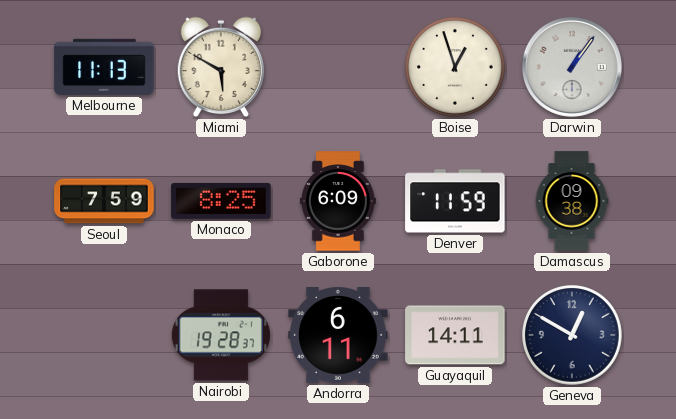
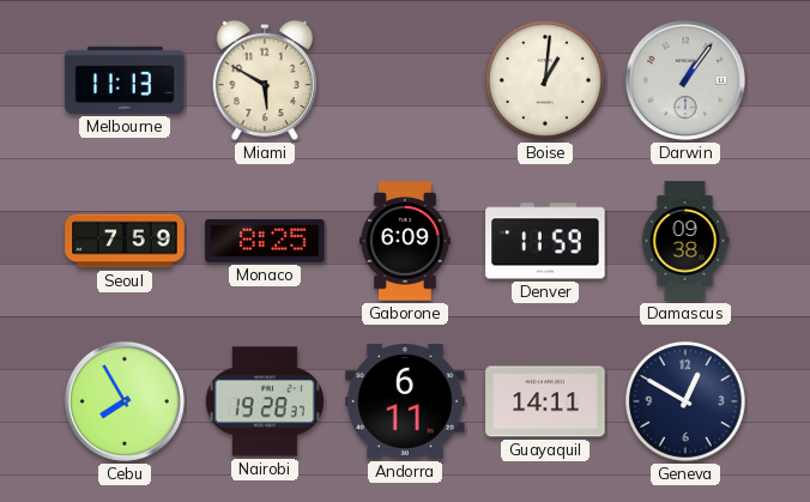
Boise: 12:57 -> 1:01
Cebu: none -> 7:55
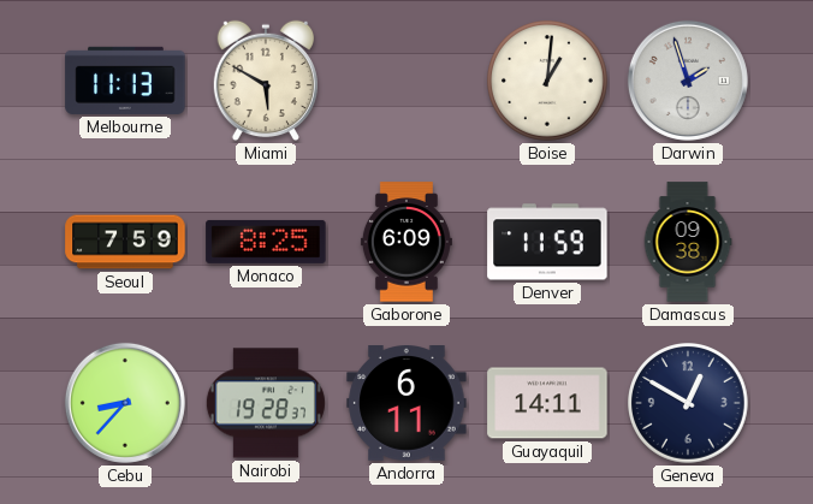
Darwin: 1:06 -> 1:57
Cebu: 7:55 -> 8:37
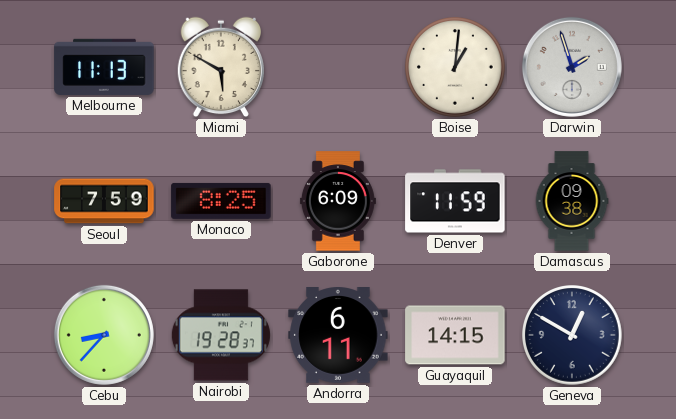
Guayaquil: 14:11 -> 14:15
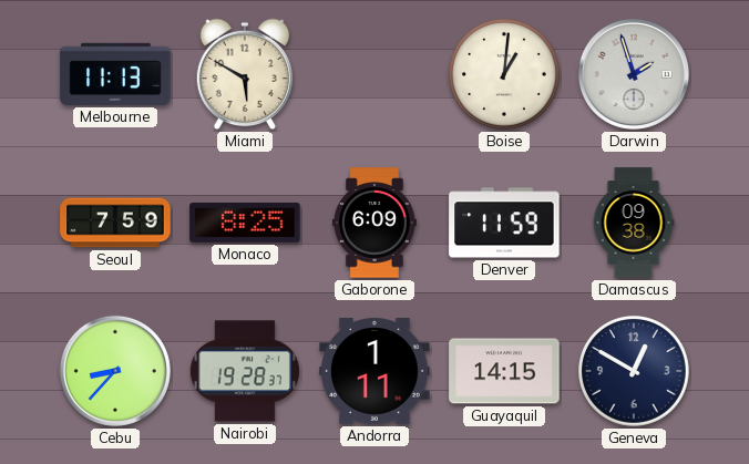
Andorra: 6:11 -> 1:11
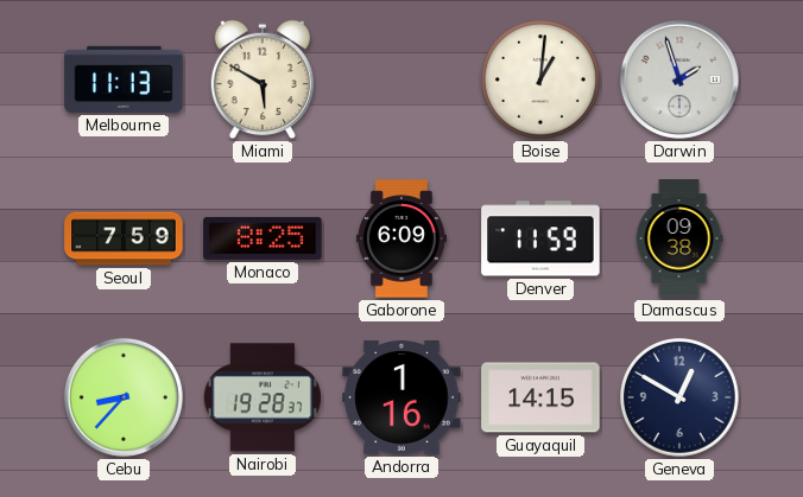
Andorra: 1:11 -> 1:16
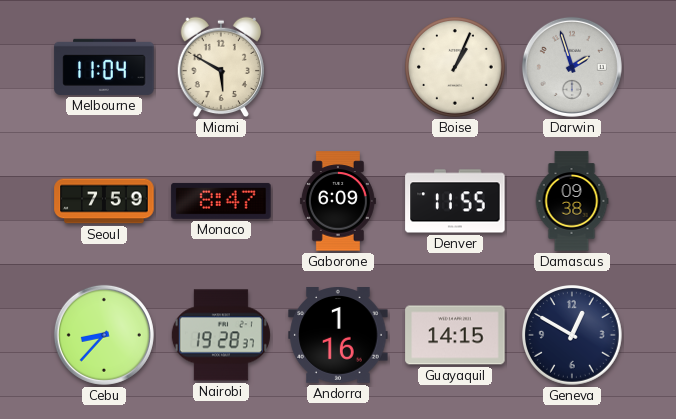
Melbourne: 11:13 -> 11:04
Boise: 1:01 -> 1:04
Monaco: 8:25 -> 8:47
Denver: 11:59 -> 11:55
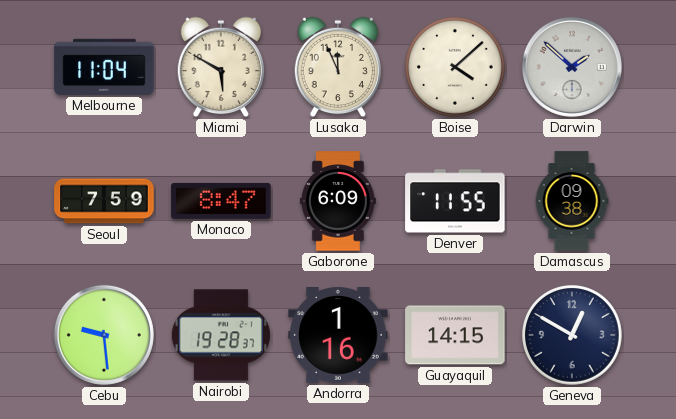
Lusaka: none -> 11:56
Boise: 1:04 -> 4:08
Darwin: 1:57 -> 1:52
Cebu: 8:37 -> 9:29
